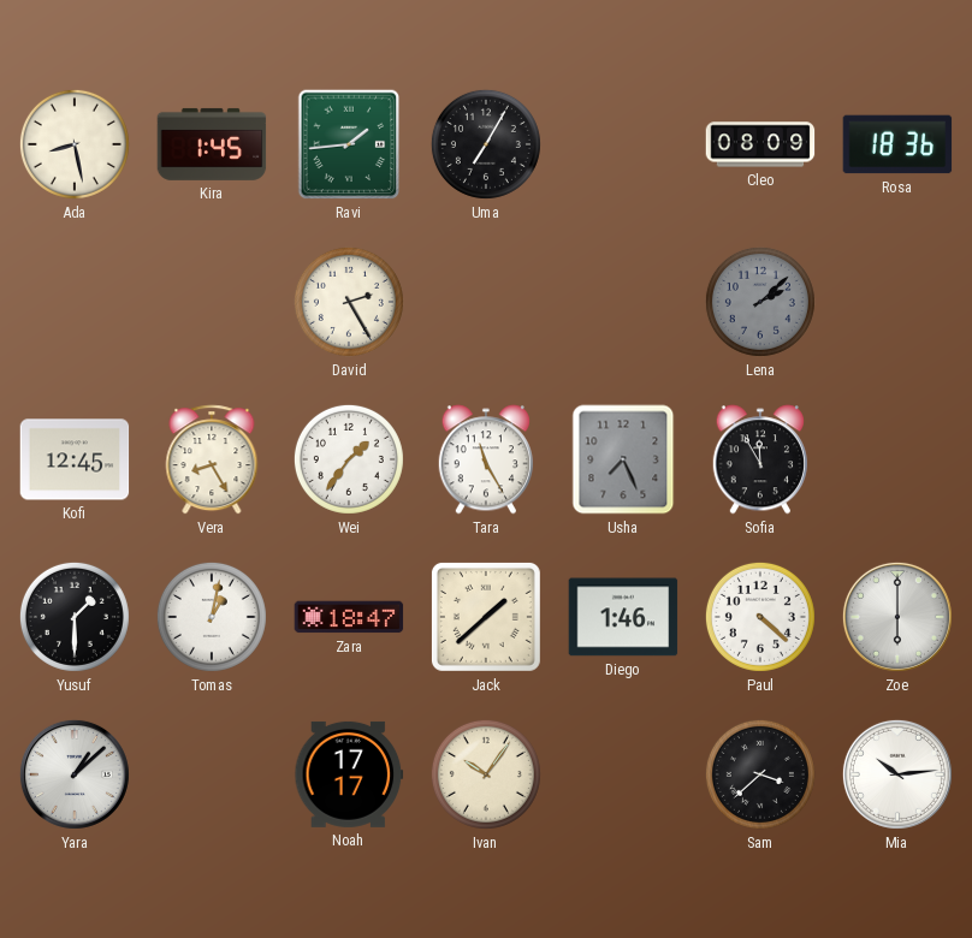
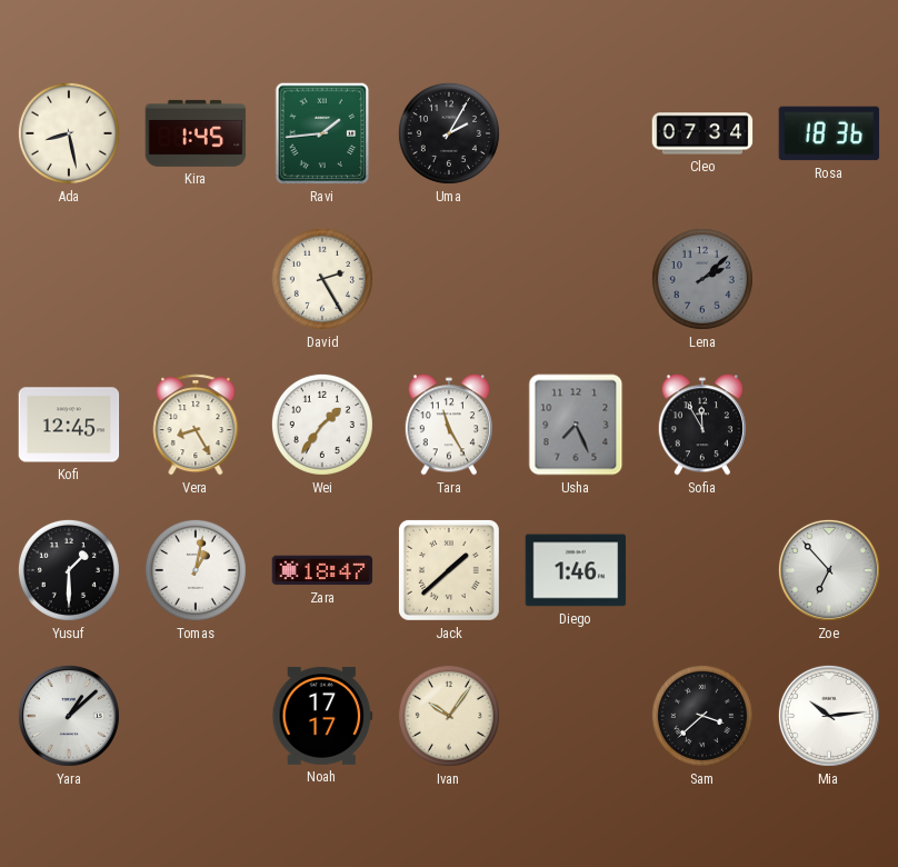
Uma: 7:05 -> 2:05
Cleo: 08:09 -> 07:34
Paul: 4:22 -> none
Zoe: 6:00 -> 6:53
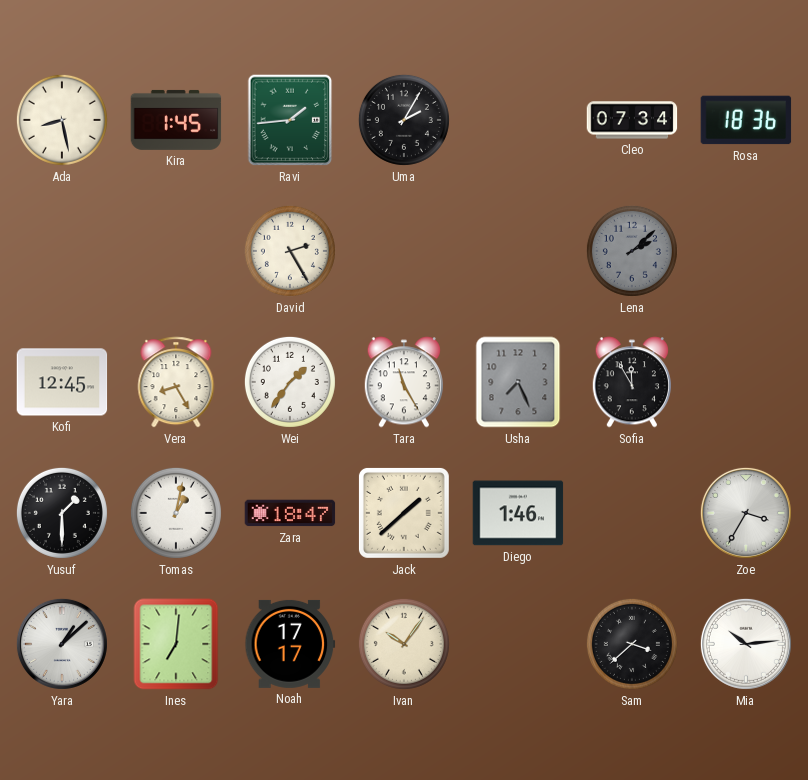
Zoe: 6:53 -> 3:35
Ines: none -> 7:01
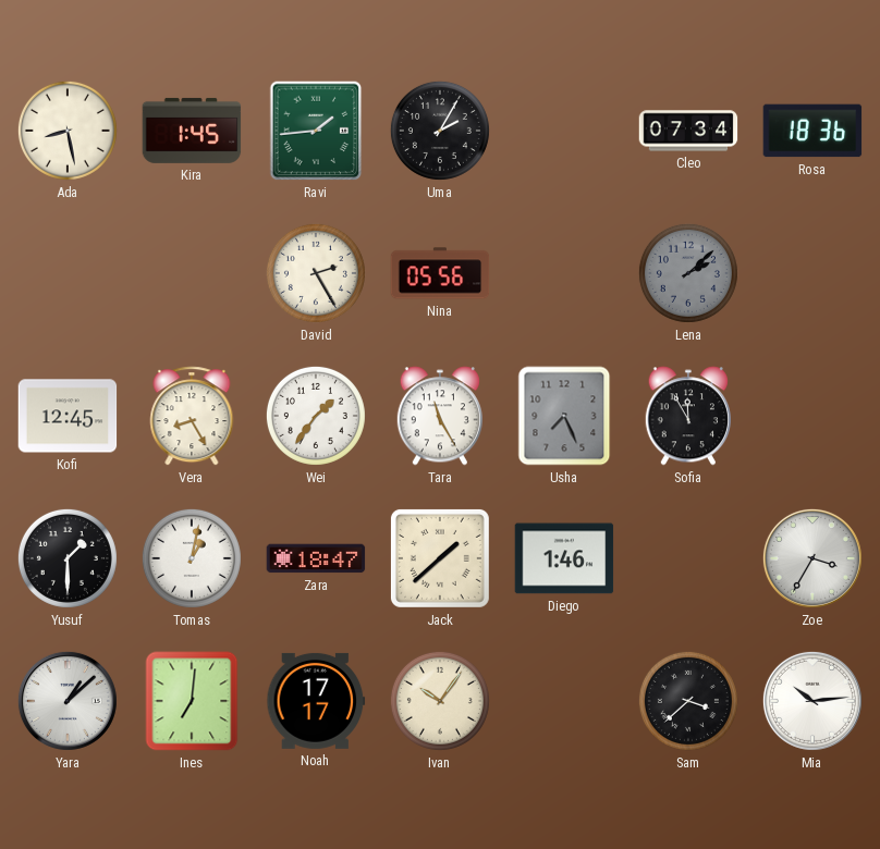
Nina: none -> 05:56
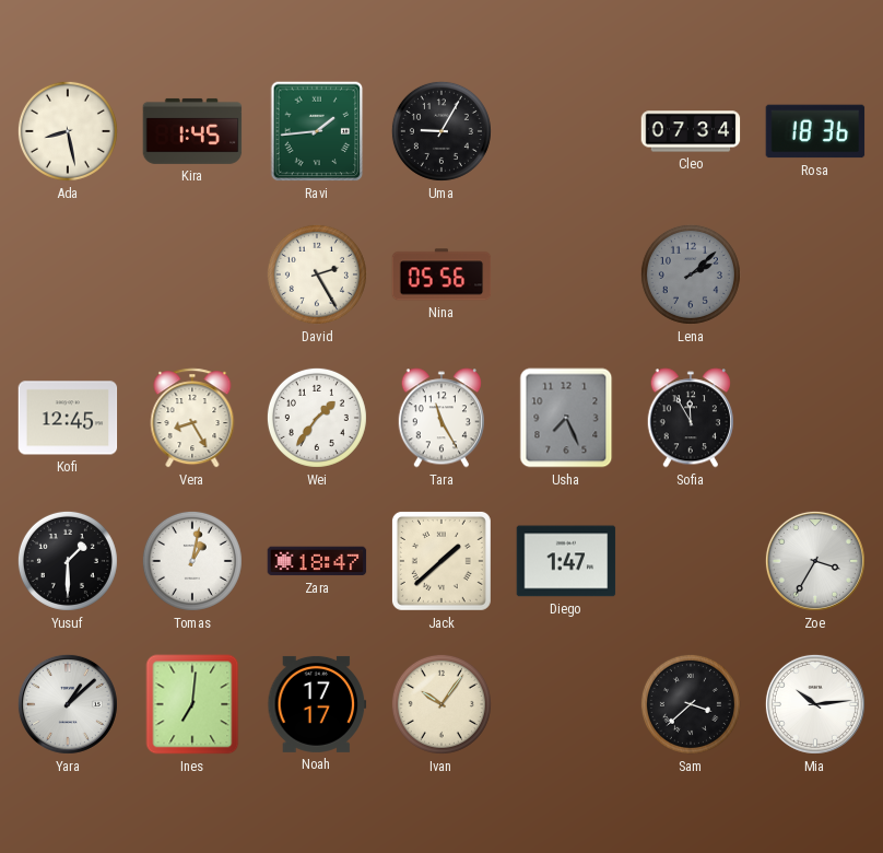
Uma: 2:05 -> 9:05
Diego: 1:46 -> 1:47
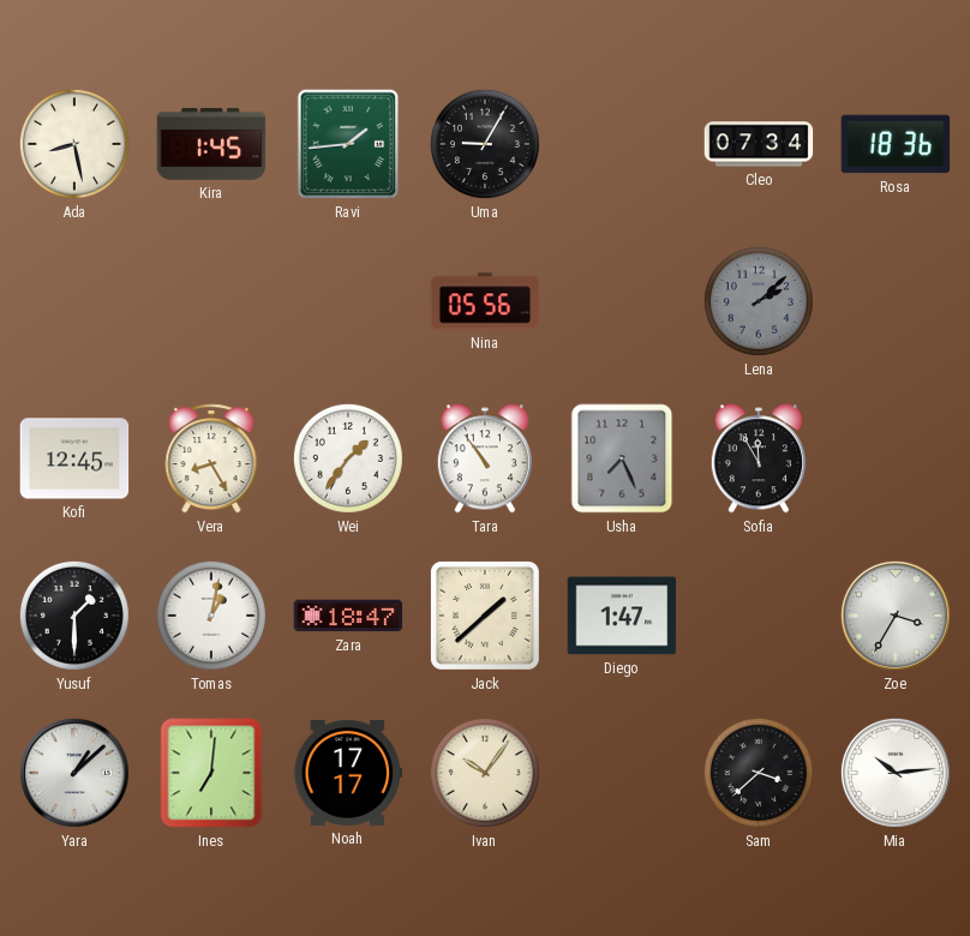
David: 2:25 -> none
Tara: 11:25 -> 10:54
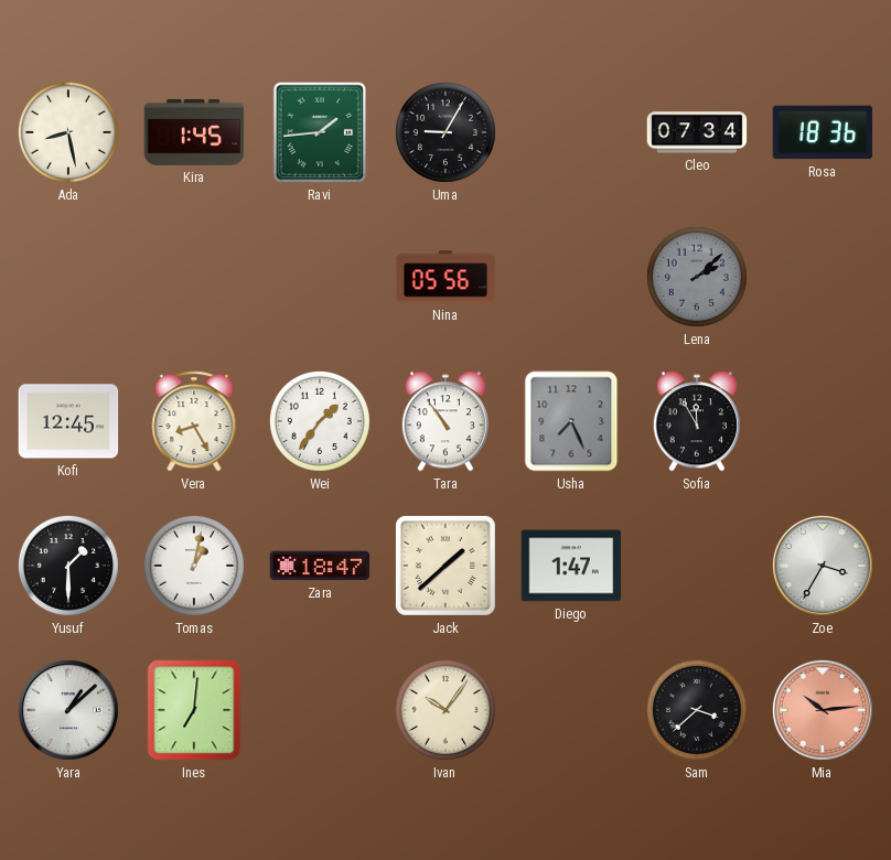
Noah: 17:17 -> none
Mia dial: white -> salmon
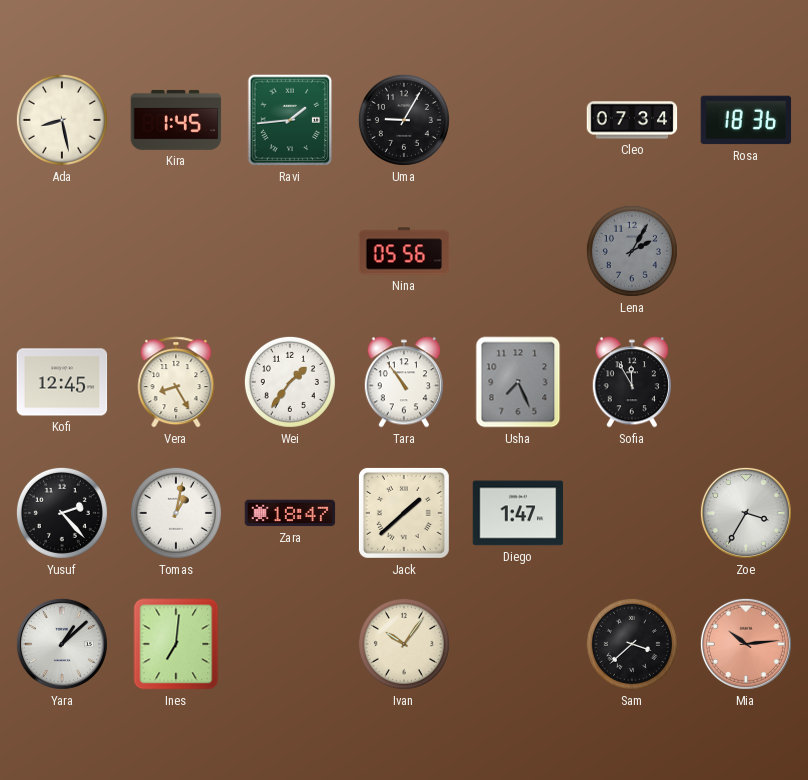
Lena: 2:08 -> 2:05
Yusuf: 1:30 -> 2:23
